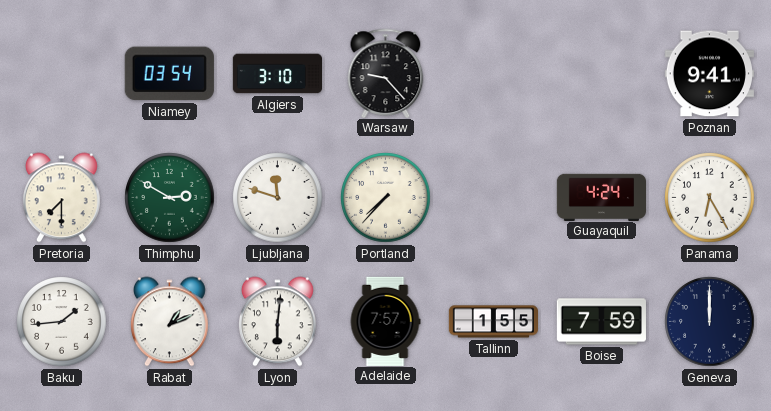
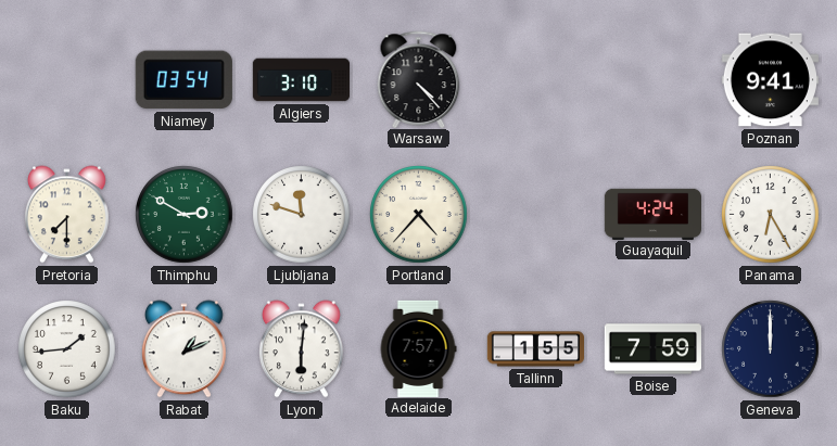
Warsaw: 9:23 -> 4:23
Portland: 7:37 -> 4:37
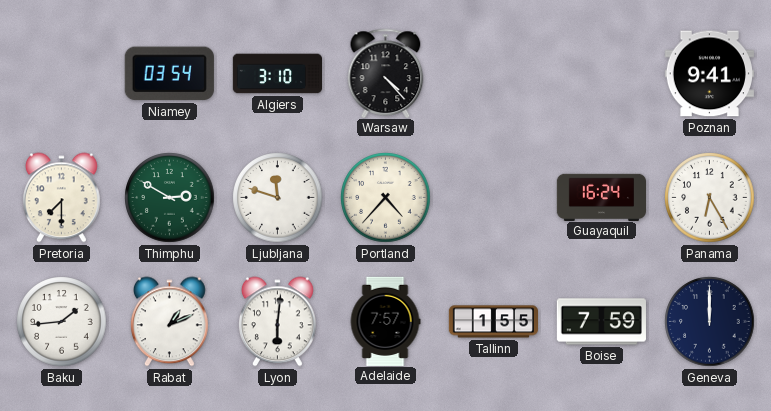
Guayaquil: 4:24 -> 16:24
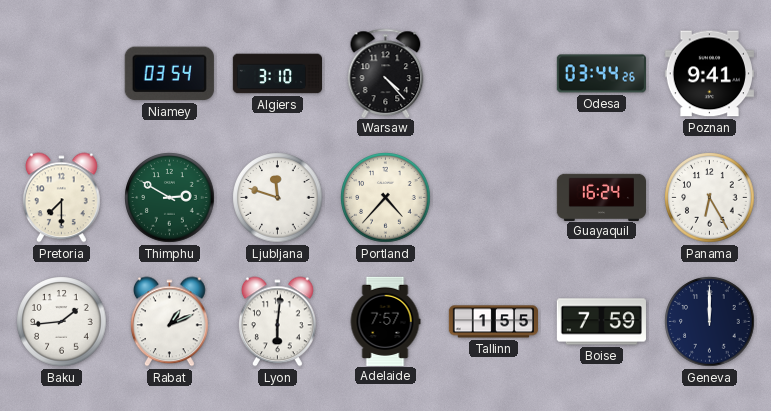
Odesa: none -> 03:44
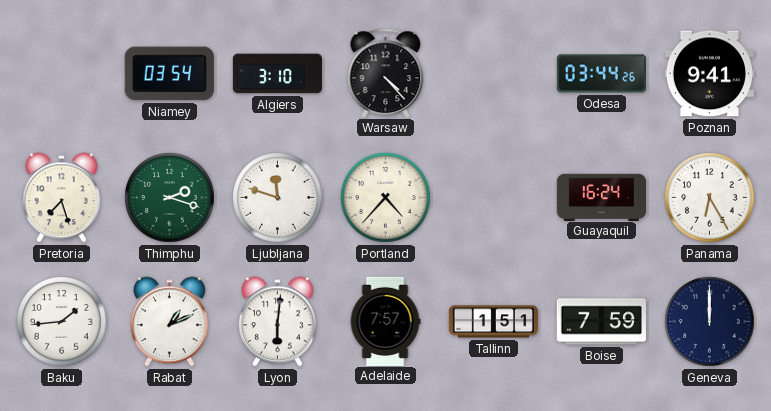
Pretoria: 7:30 -> 7:27
Thimphu: 2:50 -> 2:18
Tallinn: 1:55 -> 1:51
